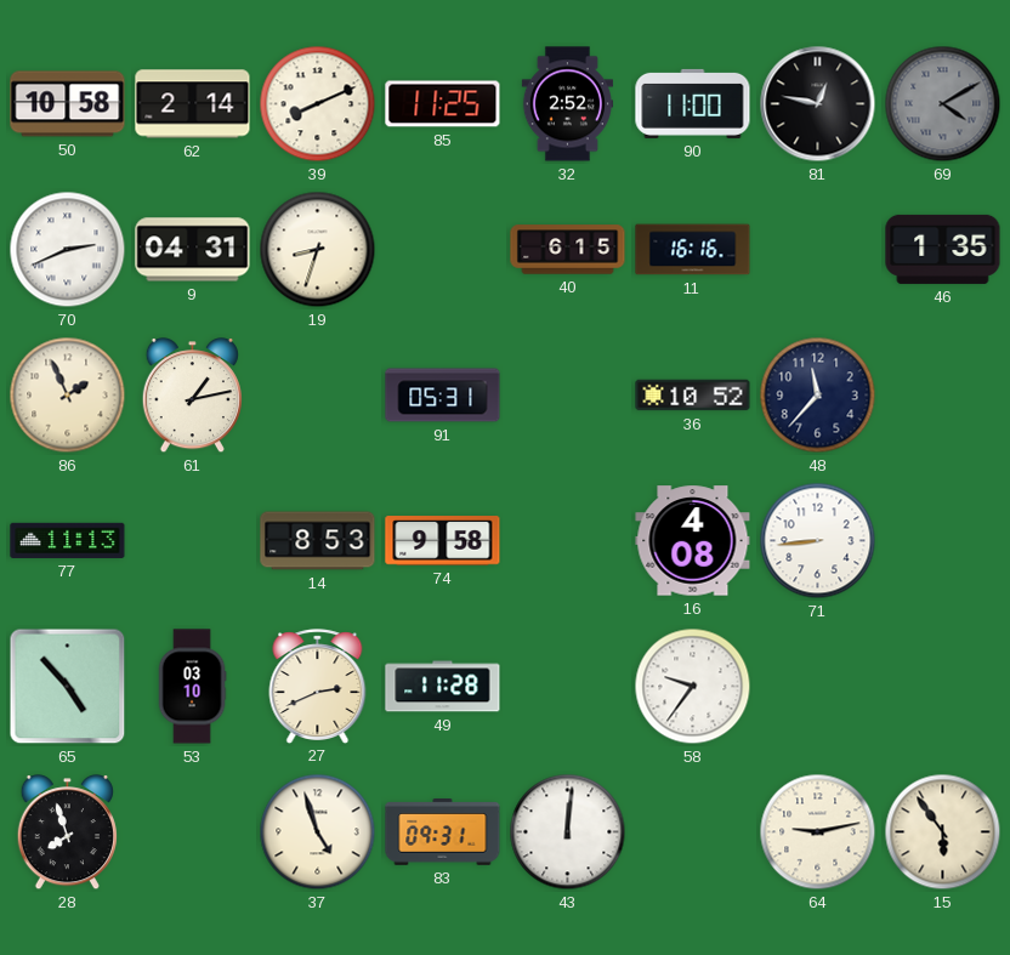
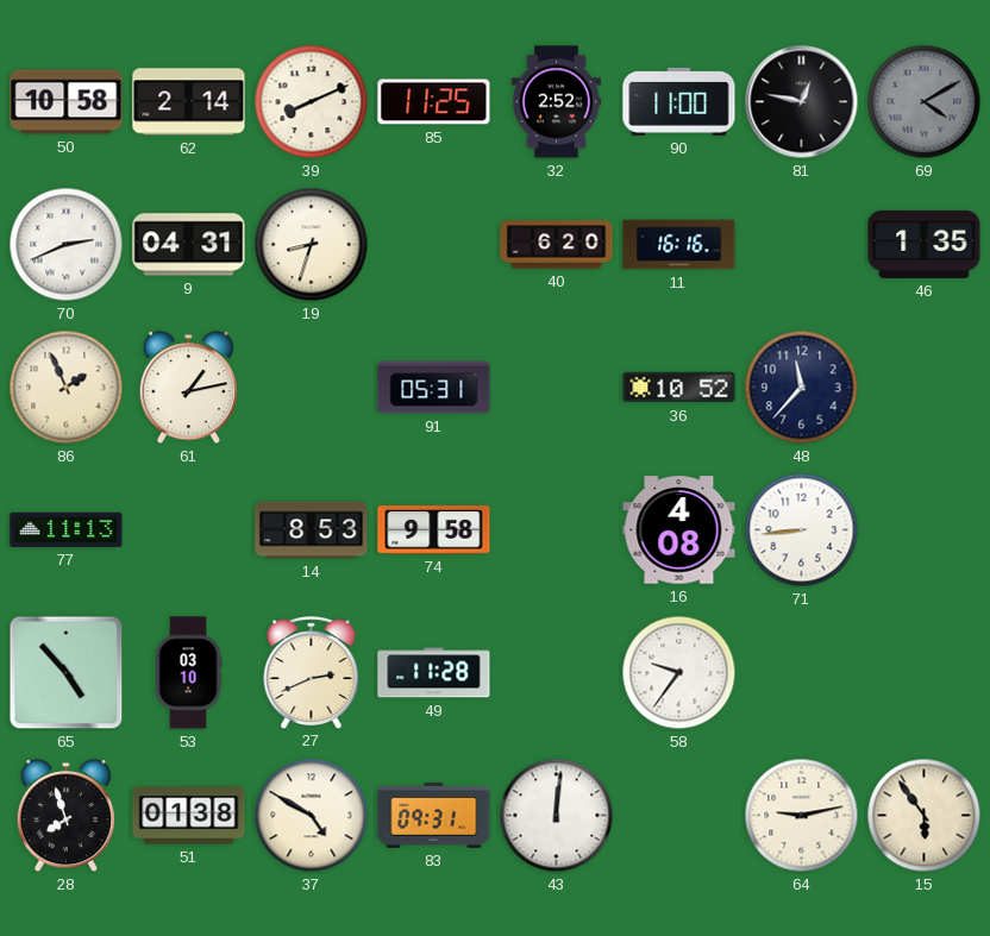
40: 6:15 -> 6:20
51: none -> 01:38
37: 4:57 -> 4:50
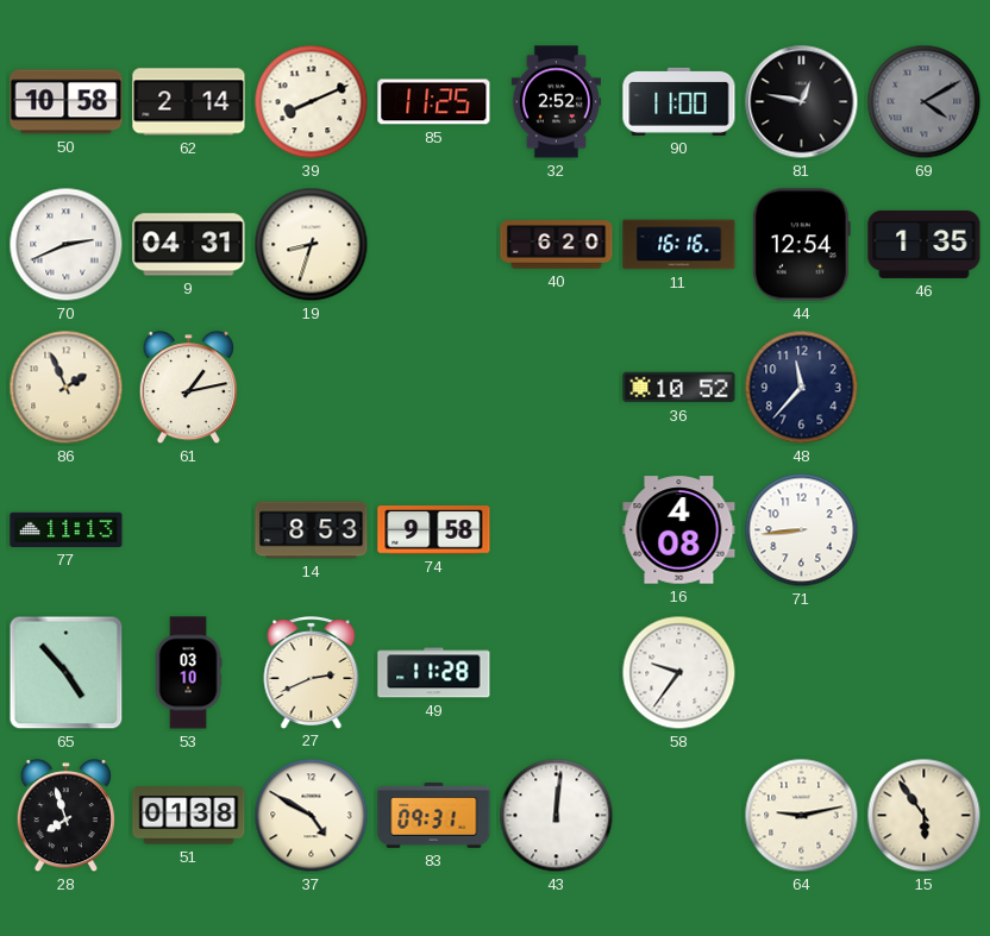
44: none -> 12:54
91: 05:31 -> none
